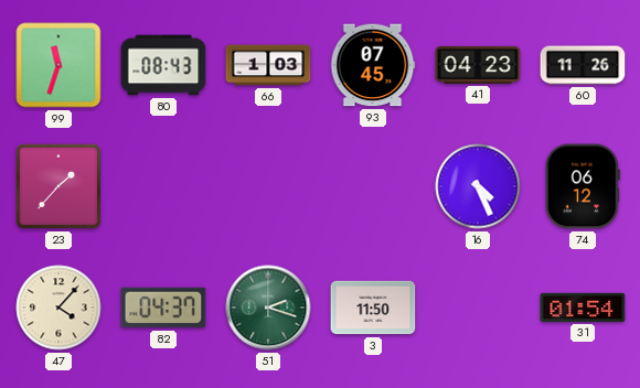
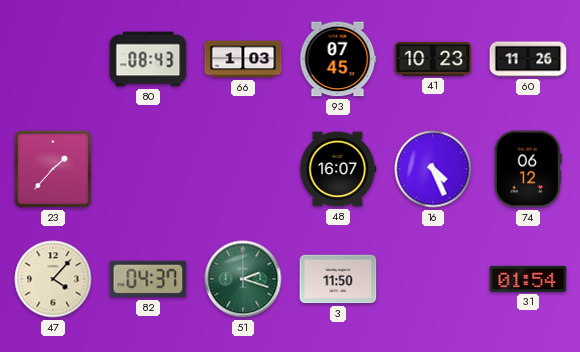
99: 11:33 -> none
41: 04:23 -> 10:23
48: none -> 16:07
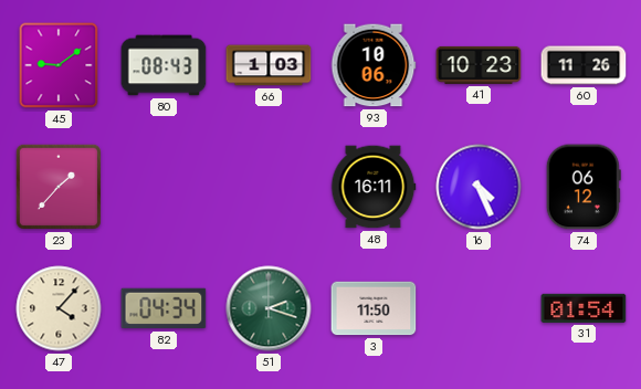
45: none -> 9:09
93: 07:45 -> 10:06
48: 16:07 -> 16:11
82: 04:37 -> 04:34
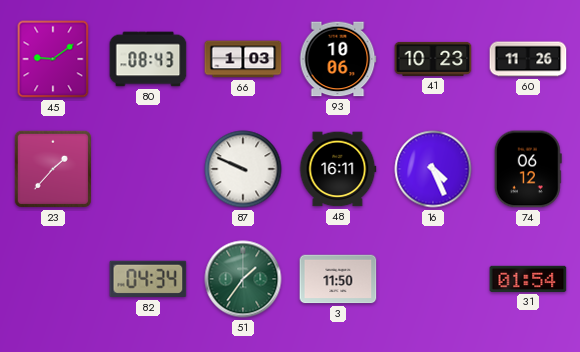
87: none -> 9:49
47: 4:07 -> none
51: 2:18 -> 1:36
